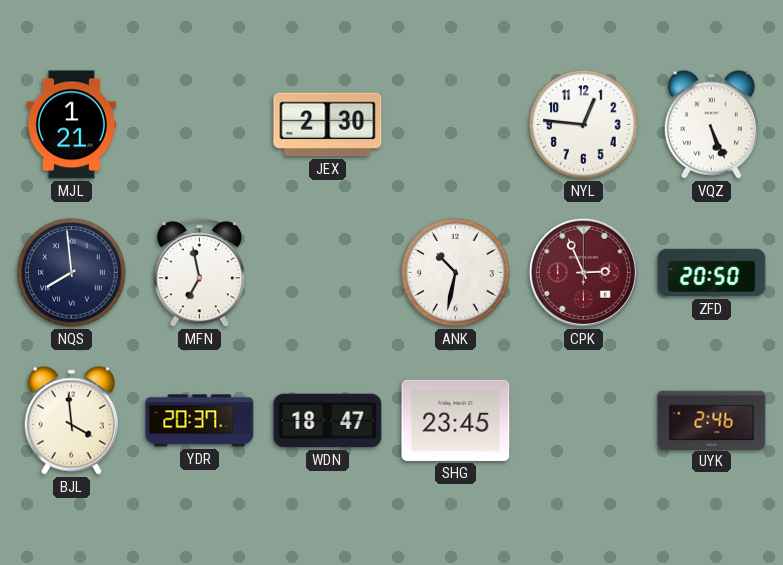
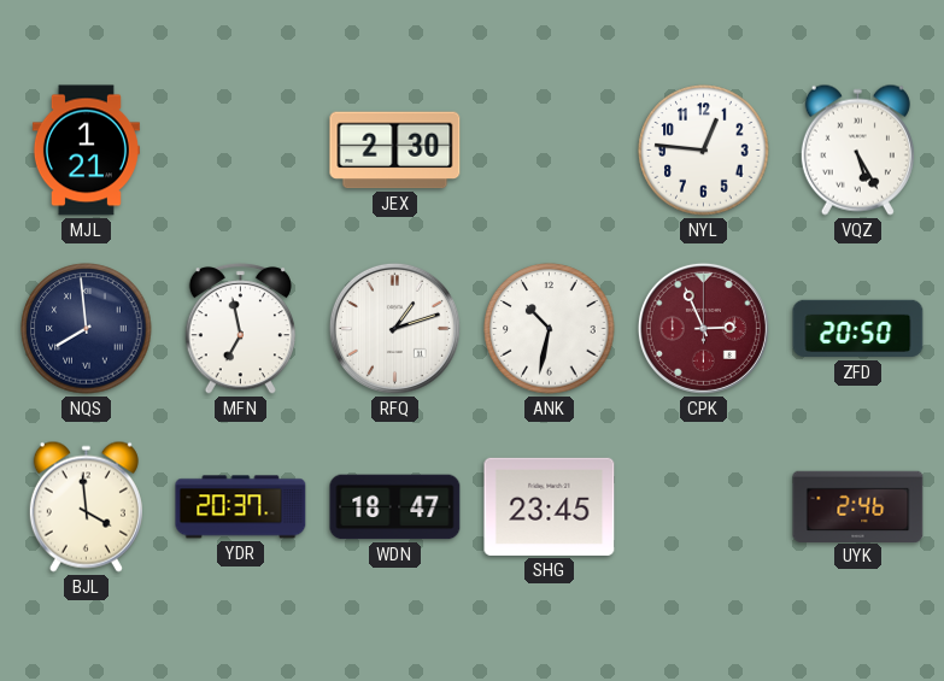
VQZ: 5:26 -> 5:25
RFQ: none -> 1:12
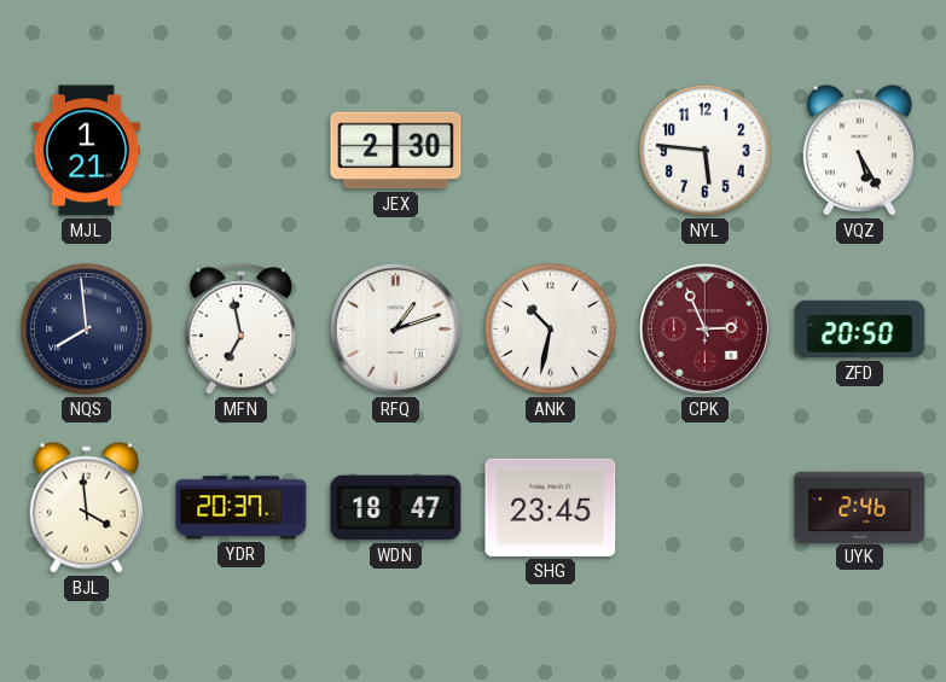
NYL: 12:46 -> 5:46
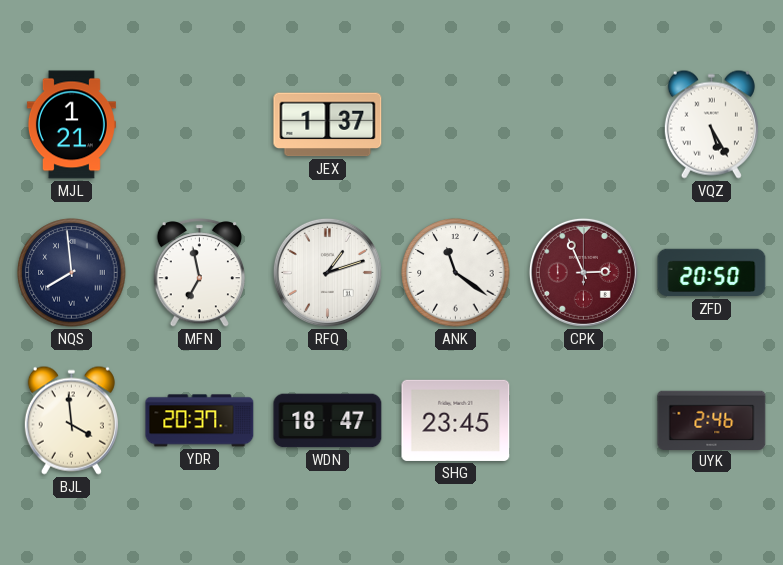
JEX: 2:30 -> 1:37
NYL: 5:46 -> none
ANK: 10:32 -> 11:21
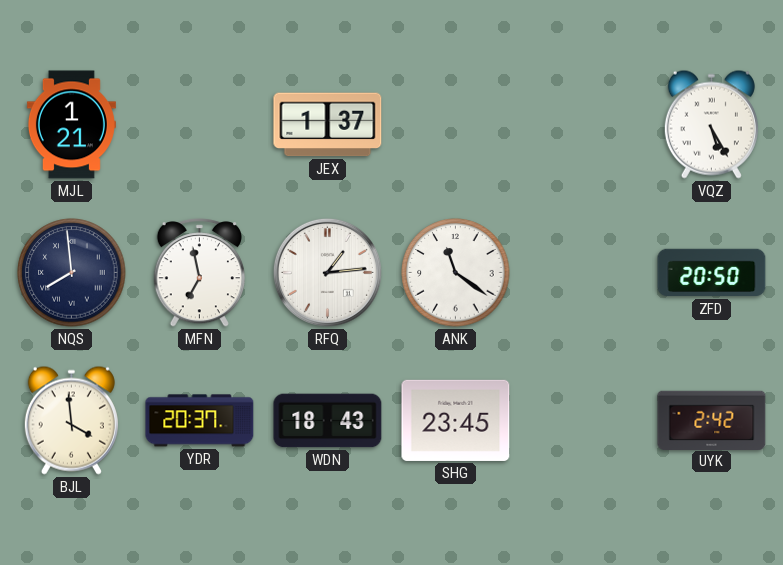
RFQ: 1:12 -> 1:14
CPK: 2:56 -> none
WDN: 18:47 -> 18:43
UYK: 2:46 -> 2:42
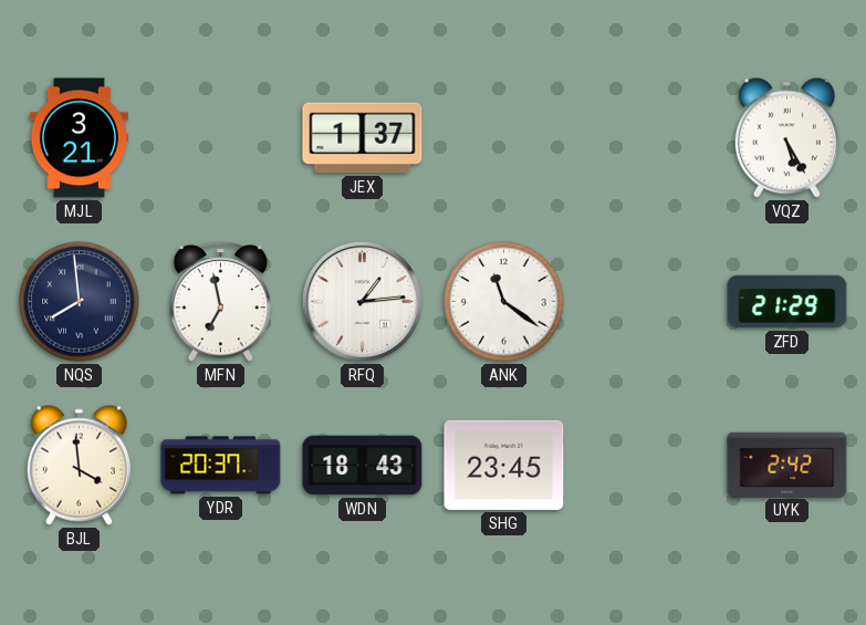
MJL: 1:21 -> 3:21
ZFD: 20:50 -> 21:29
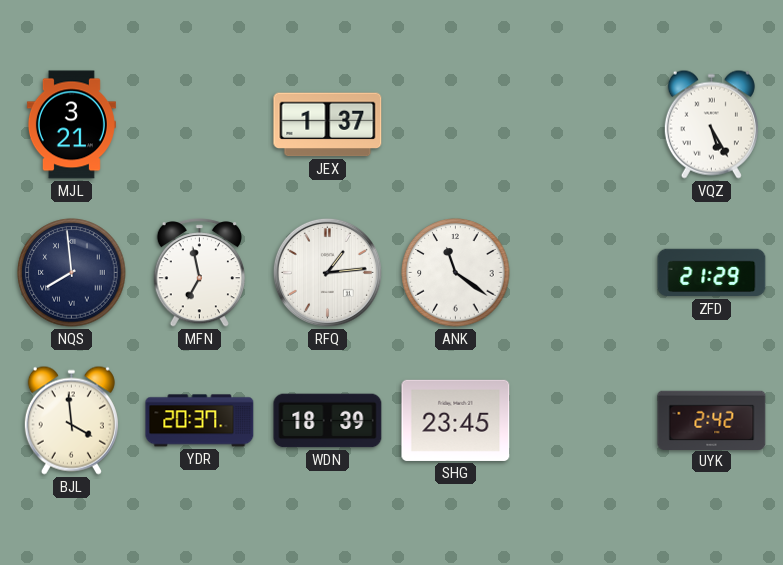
WDN: 18:43 -> 18:39
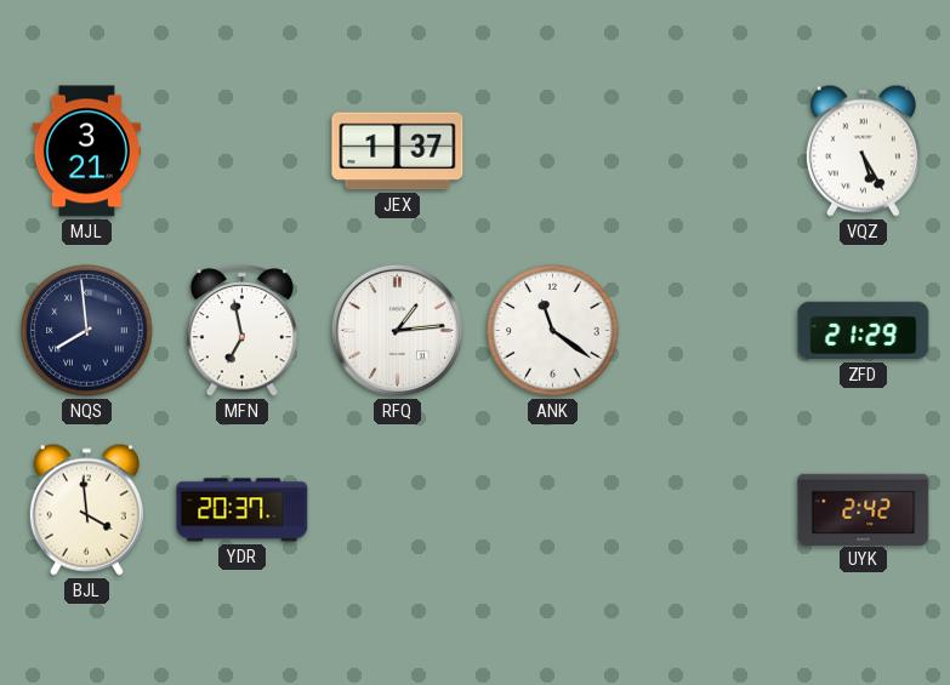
WDN: 18:39 -> none
SHG: 23:45 -> none
